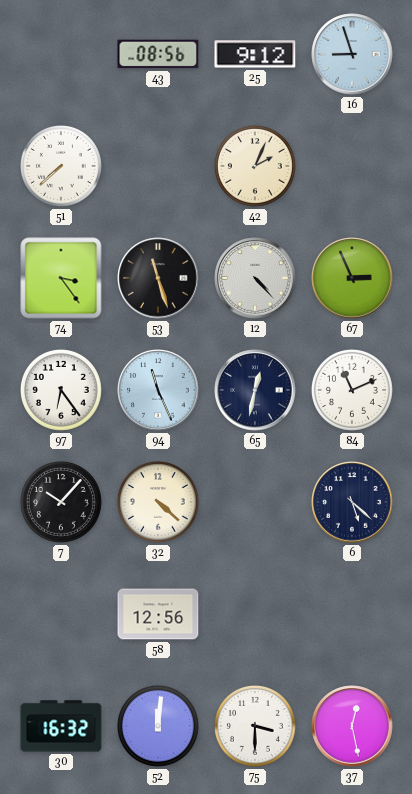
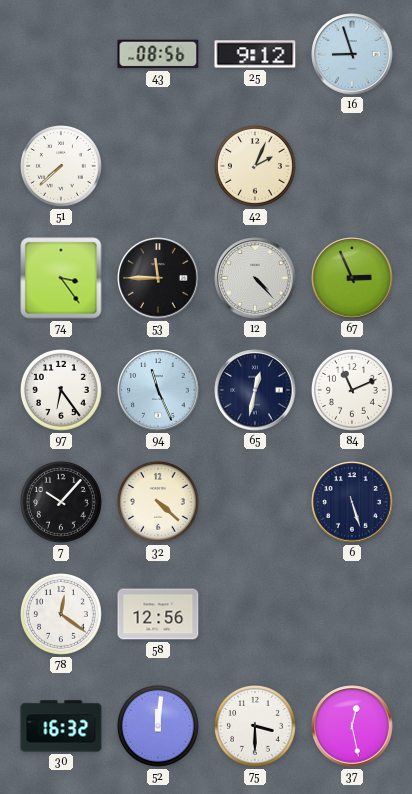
53: 11:27 -> 11:45
6: 5:22 -> 5:27
78: none -> 12:21
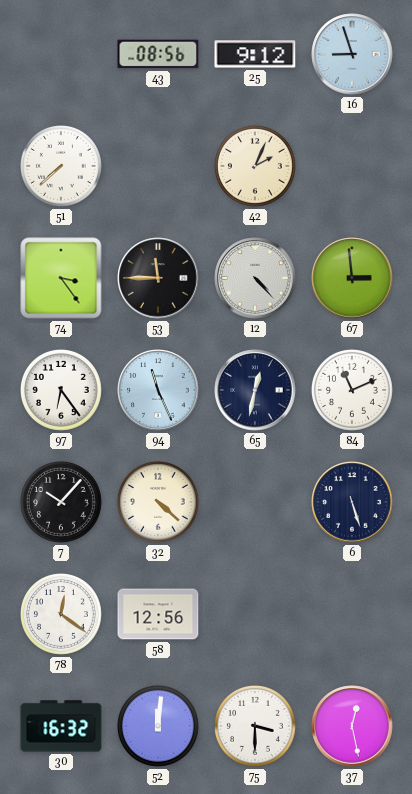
67: 2:56 -> 2:59
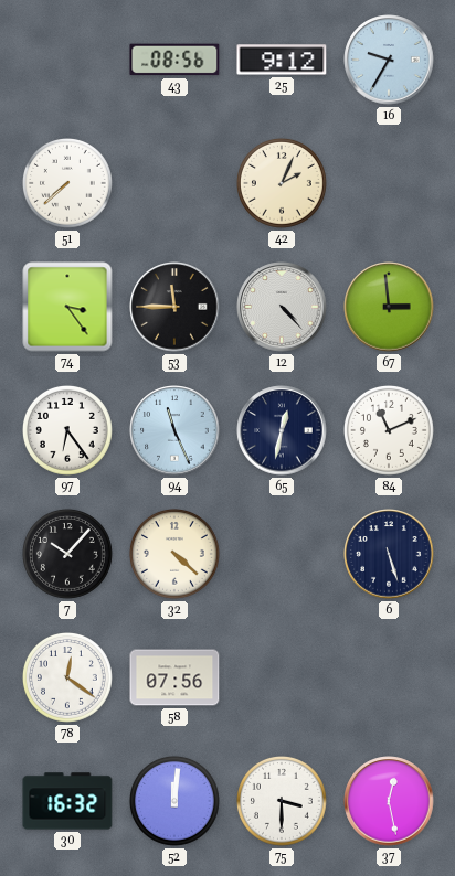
16: 8:57 -> 9:35
58: 12:56 -> 07:56
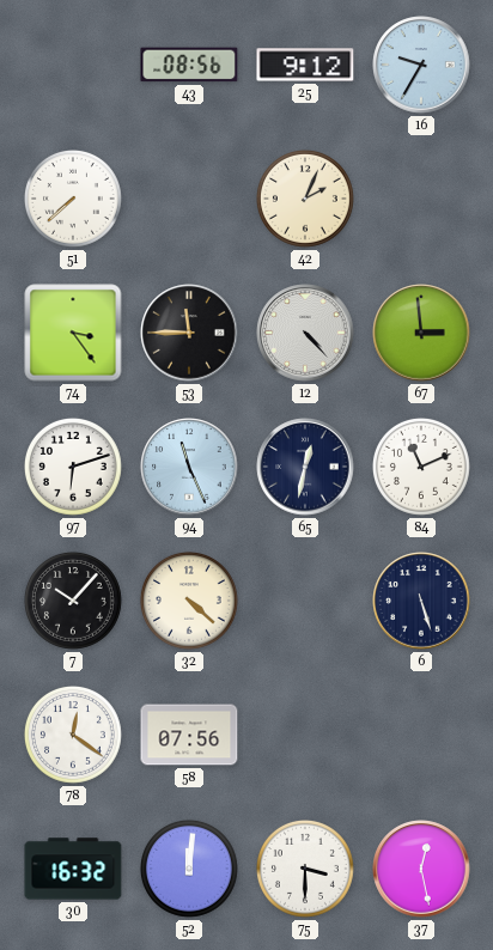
97: 6:24 -> 6:12
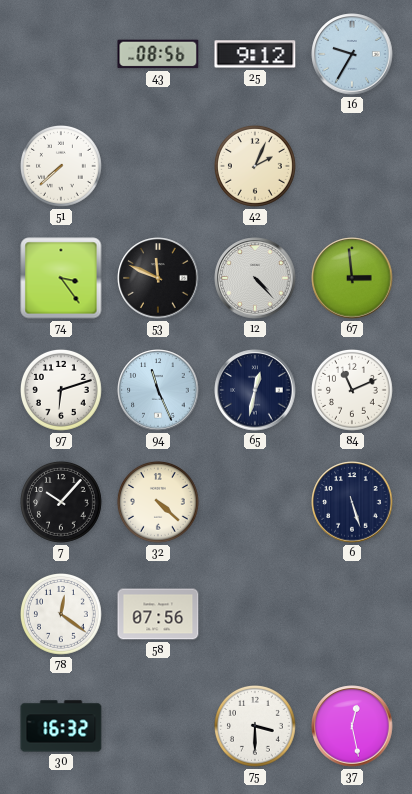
53: 11:45 -> 11:49
52: 12:01 -> none
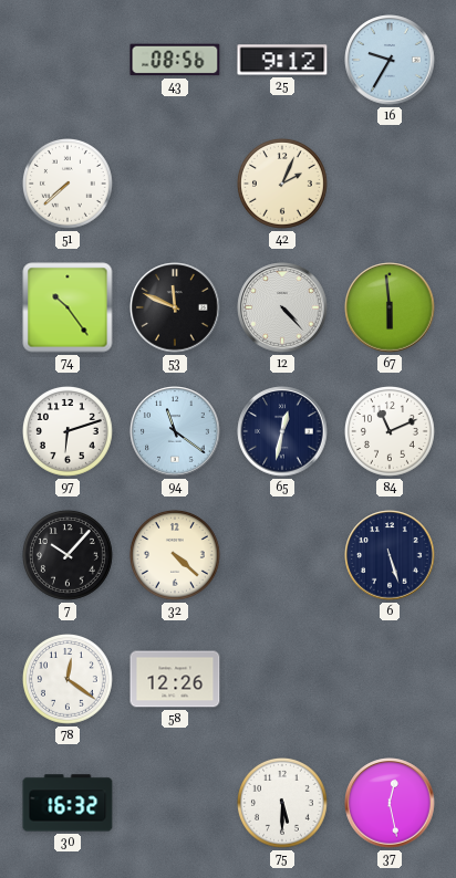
74: 3:24 -> 10:24
67: 2:59 -> 5:59
94: 11:26 -> 11:21
58: 07:56 -> 12:26
75: 3:30 -> 5:30
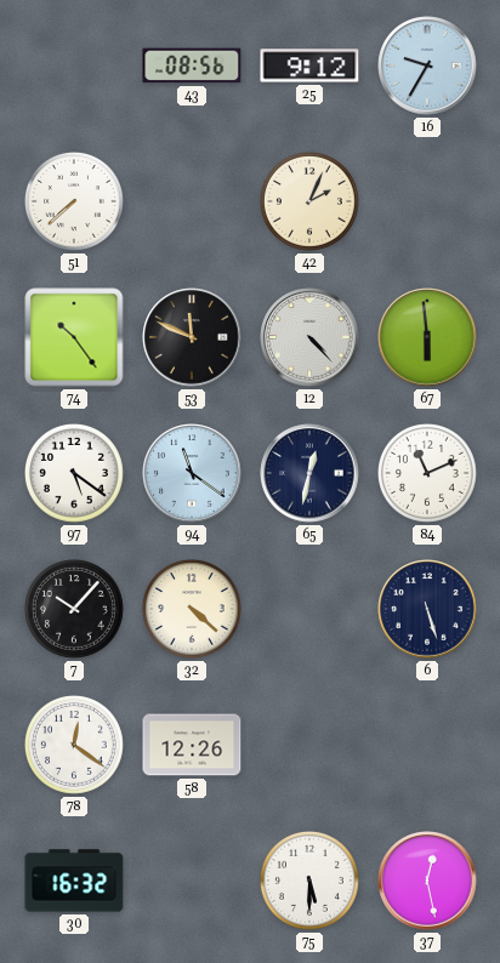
97: 6:12 -> 5:21
